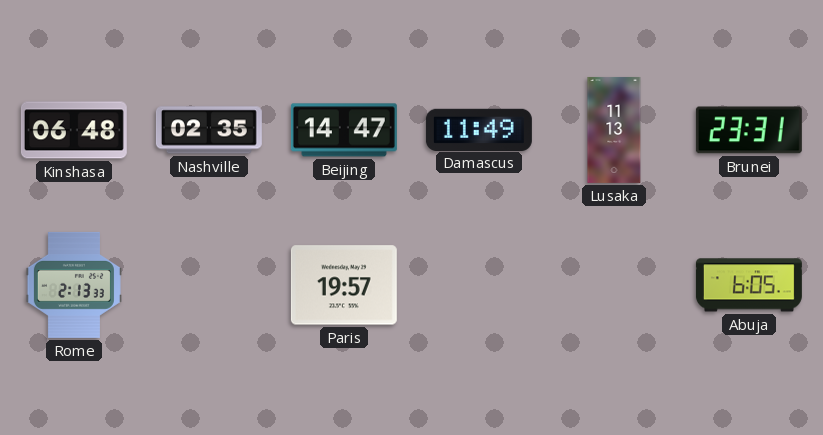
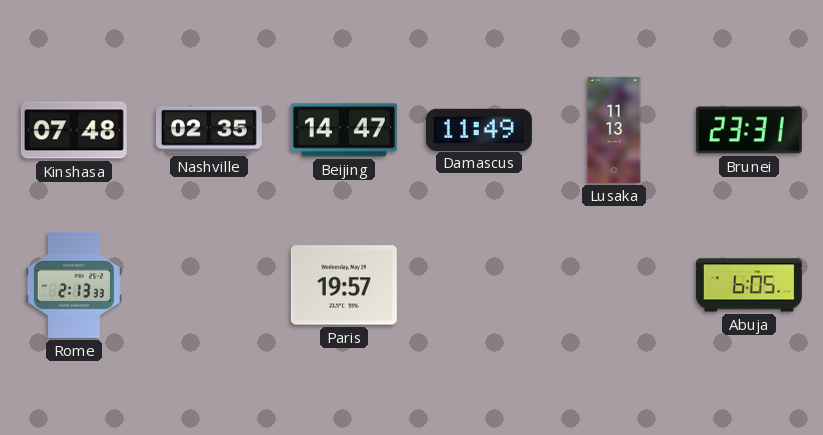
Kinshasa: 06:48 -> 07:48
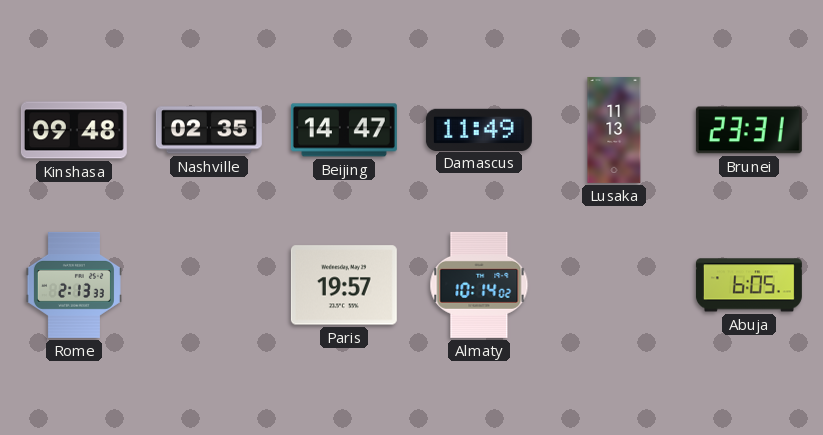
Kinshasa: 07:48 -> 09:48
Almaty: none -> 10:14
